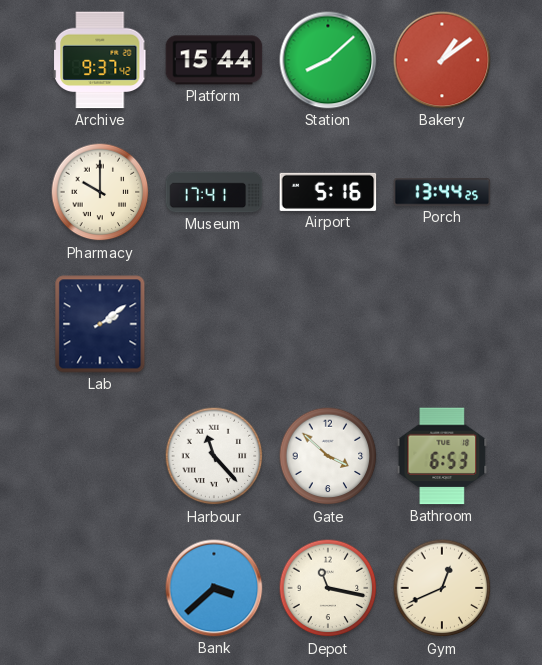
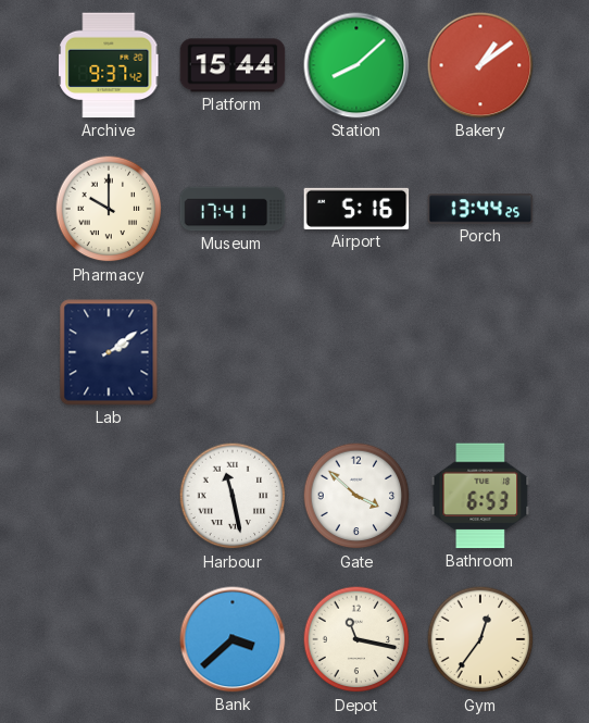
Harbour: 11:23 -> 11:28
Gym: 12:41 -> 12:36
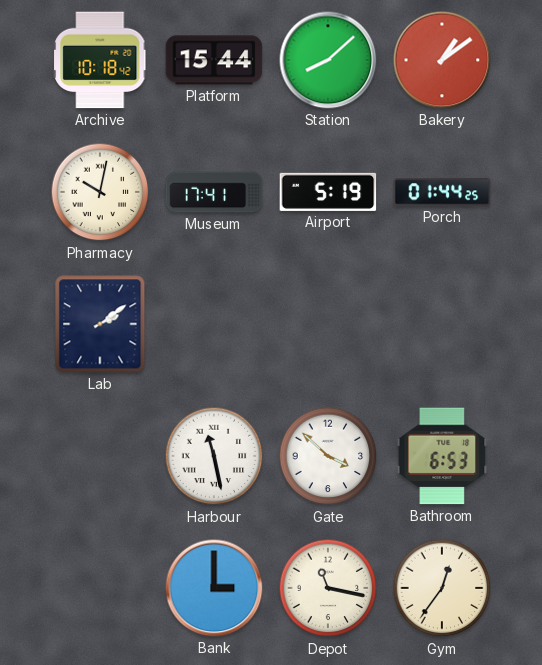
Archive: 9:37 -> 10:18
Pharmacy: 10:00 -> 10:02
Airport: 5:16 -> 5:19
Porch: 13:44 -> 01:44
Bank: 3:38 -> 3:00
